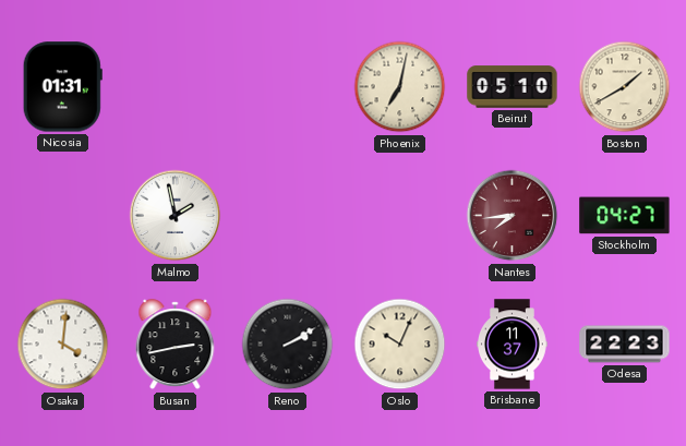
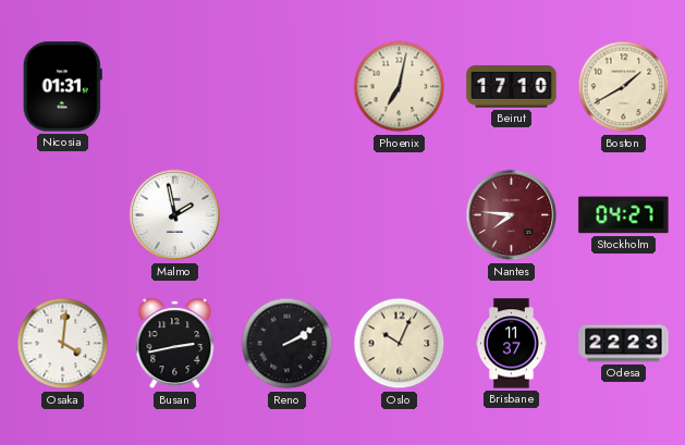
Beirut: 05:10 -> 17:10
Nantes: 7:44 -> 7:46
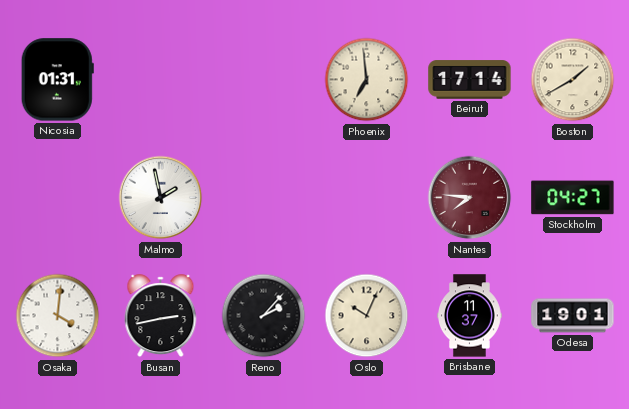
Phoenix: 7:02 -> 6:59
Beirut: 17:10 -> 17:14
Reno: 2:10 -> 2:07
Odesa: 22:23 -> 19:01
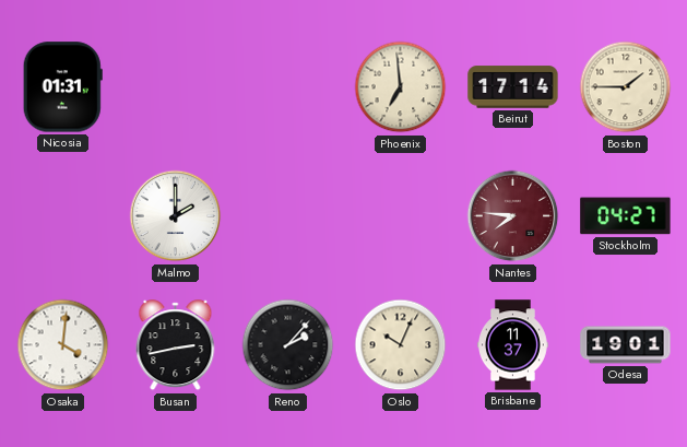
Boston: 1:40 -> 1:45
Malmo: 1:58 -> 2:00
